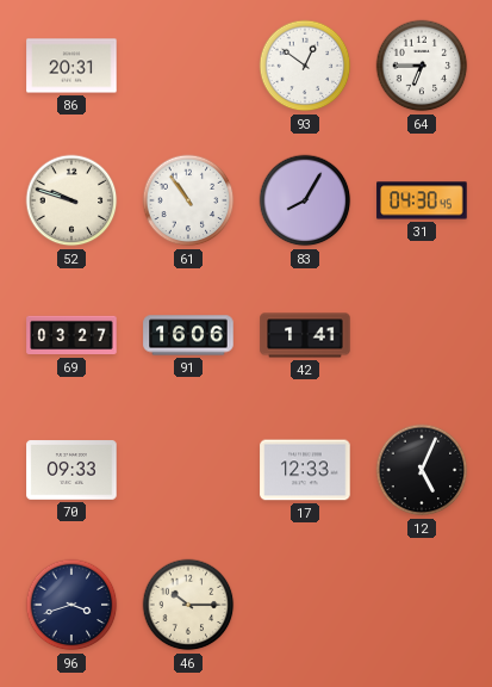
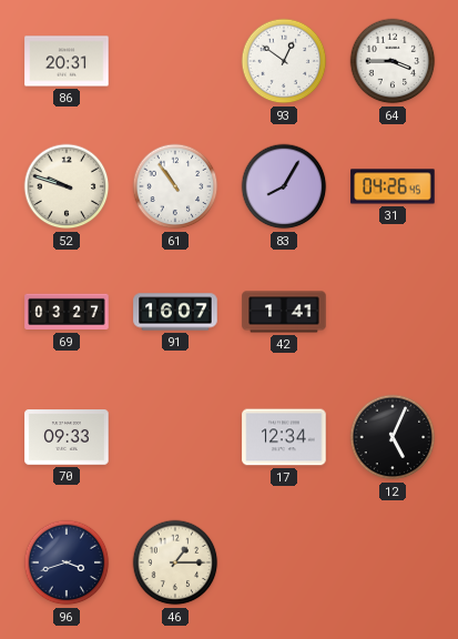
64: 6:45 -> 3:45
31: 04:30 -> 04:26
91: 16:06 -> 16:07
17: 12:33 -> 12:34
46: 10:15 -> 1:15
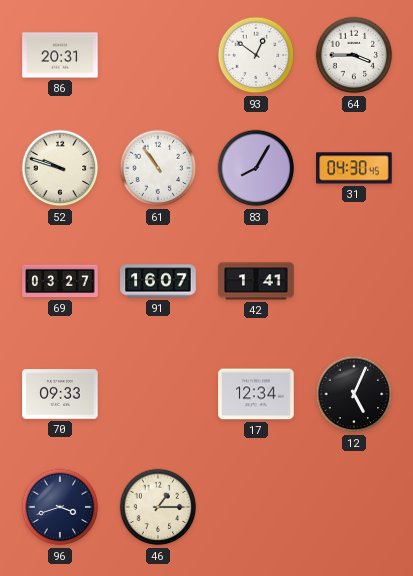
31: 04:26 -> 04:30
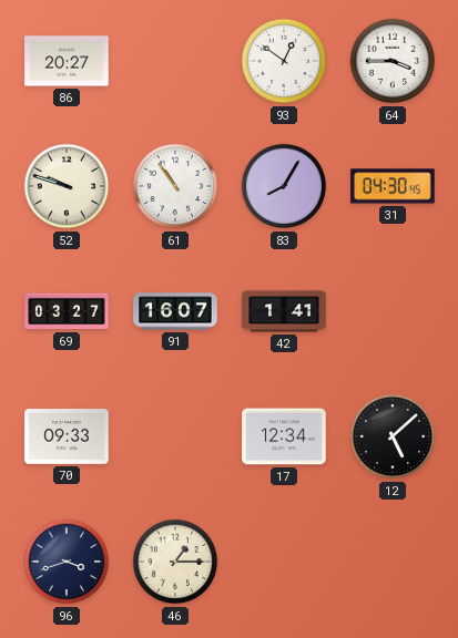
86: 20:31 -> 20:27
12: 5:04 -> 5:08
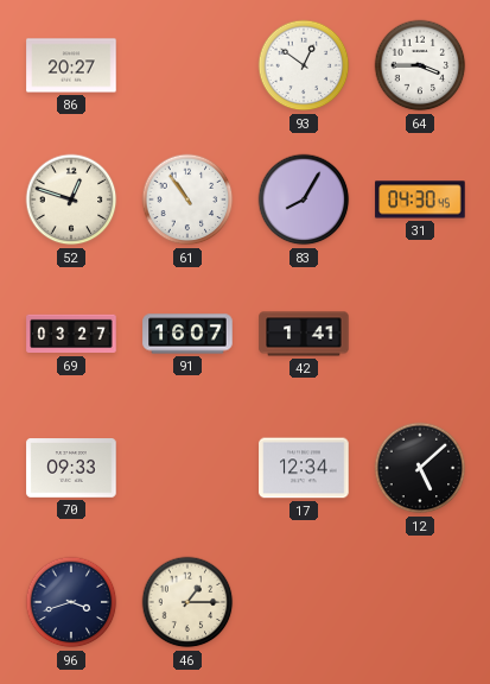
52: 9:48 -> 12:48
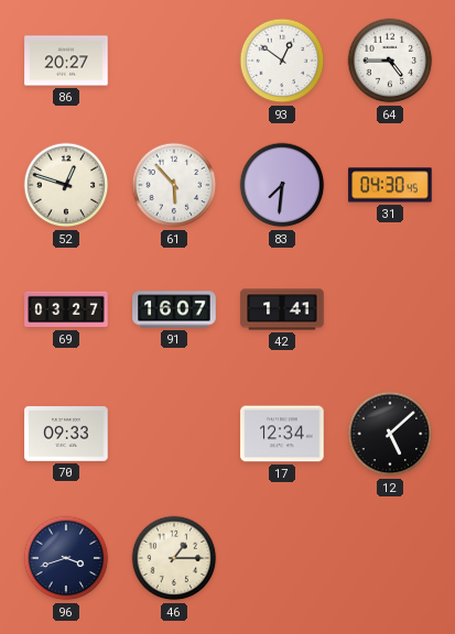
64: 3:45 -> 4:45
61: 10:54 -> 5:53
83: 8:05 -> 7:31
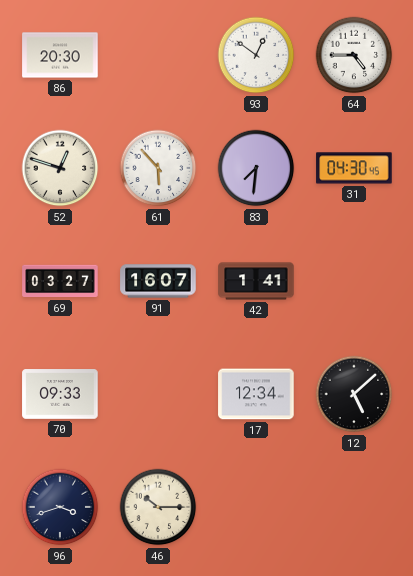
86: 20:27 -> 20:30
46: 1:15 -> 10:15
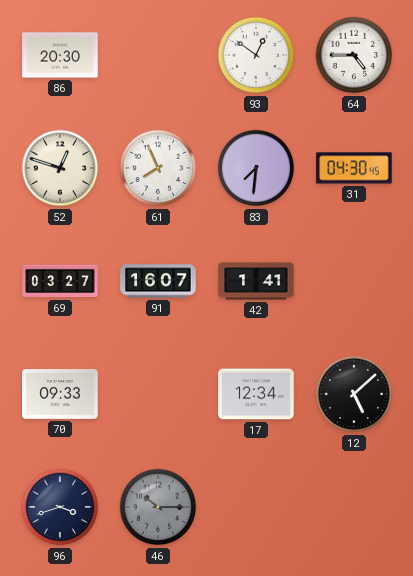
61: 5:53 -> 7:56
46 dial: cream -> grey
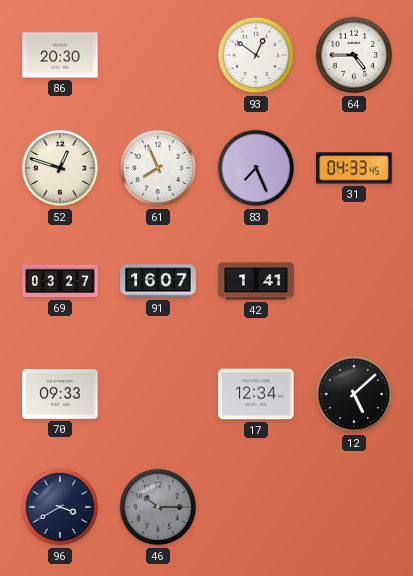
83: 7:31 -> 7:26
31: 04:30 -> 04:33
96: 3:42 -> 3:40
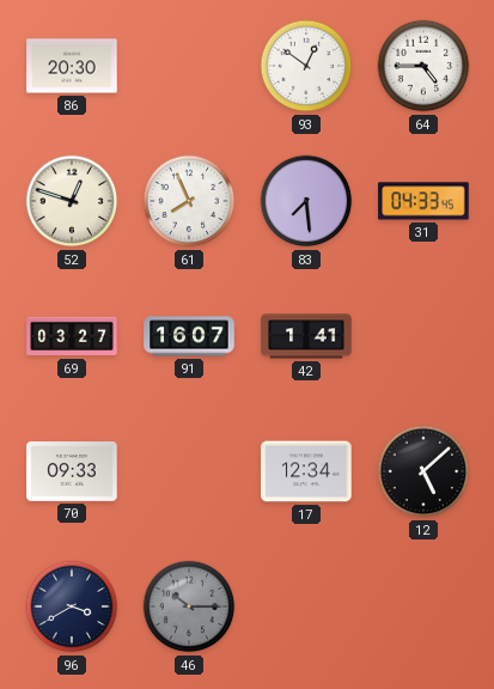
83: 7:26 -> 7:29
